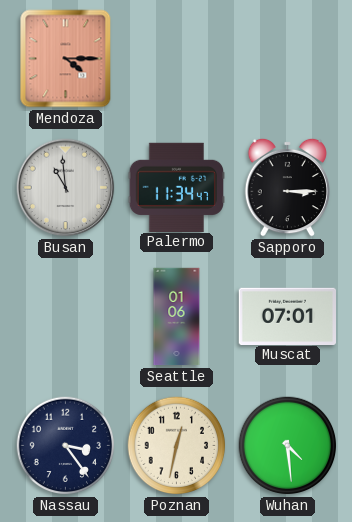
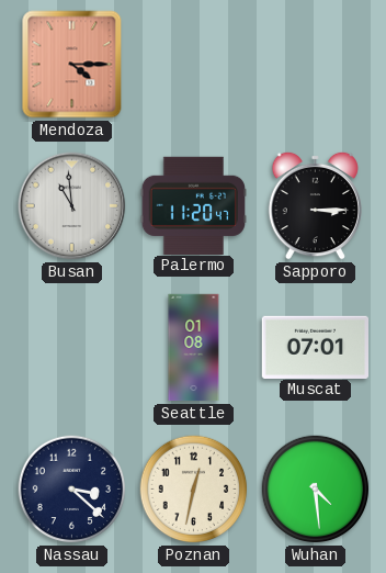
Palermo: 11:34 -> 11:20
Seattle: 01:06 -> 01:08
Nassau: 3:24 -> 3:22
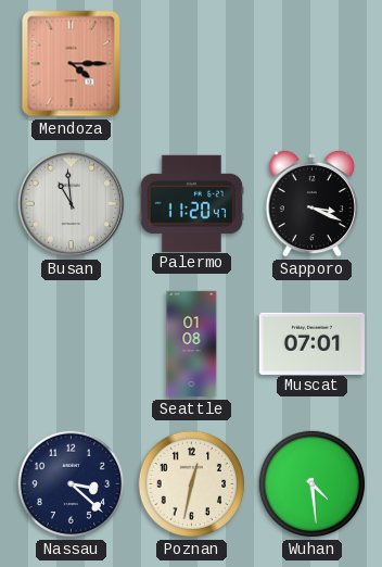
Sapporo: 3:15 -> 3:19
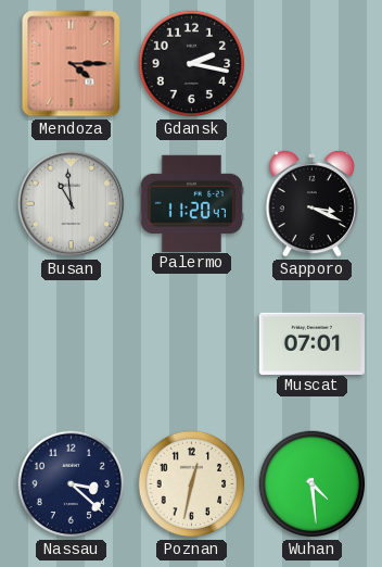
Gdansk: none -> 2:17
Seattle: 01:08 -> none
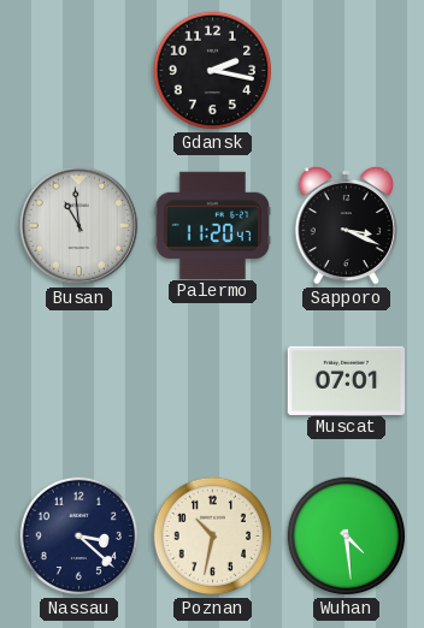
Mendoza: 4:15 -> none
Poznan: 12:32 -> 10:32
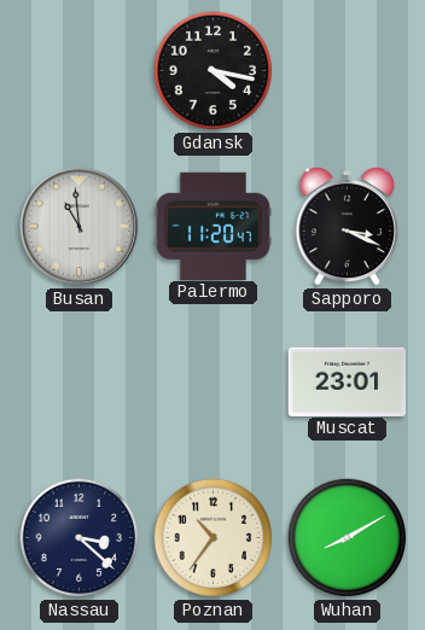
Gdansk: 2:17 -> 4:17
Muscat: 07:01 -> 23:01
Poznan: 10:32 -> 10:36
Wuhan: 4:29 -> 8:10
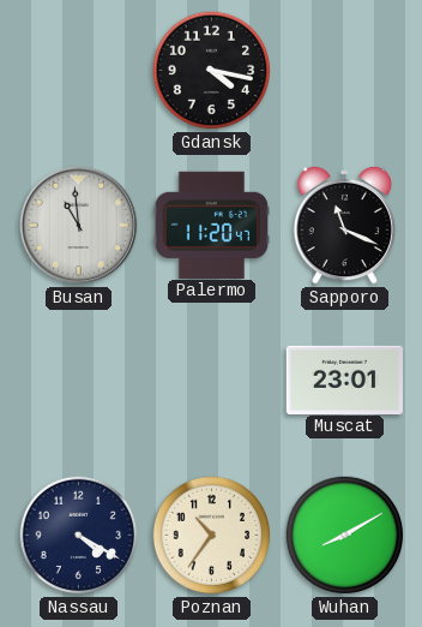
Sapporo: 3:19 -> 11:19
Nassau: 3:22 -> 4:20
